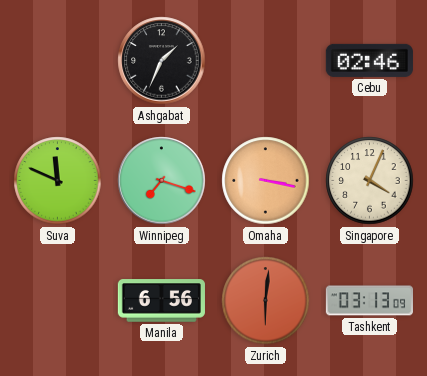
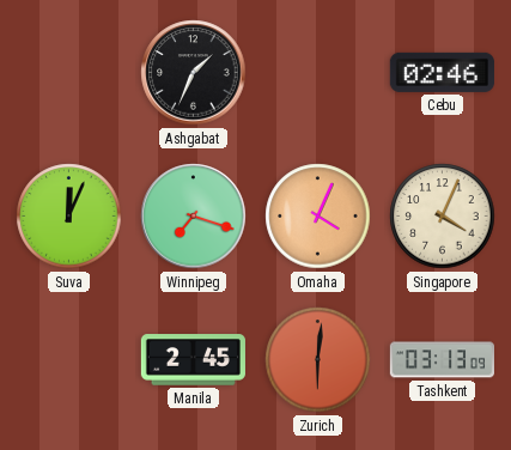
Suva: 11:49 -> 12:04
Omaha: 3:17 -> 4:04
Manila: 6:56 -> 2:45
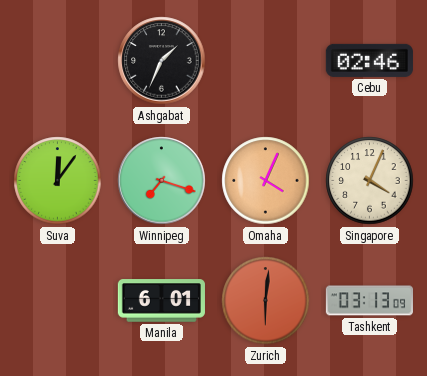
Suva: 12:04 -> 12:06
Manila: 2:45 -> 6:01
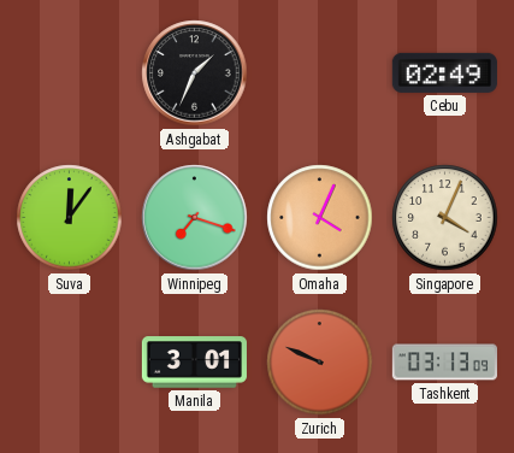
Cebu: 02:46 -> 02:49
Manila: 6:01 -> 3:01
Zurich: 6:01 -> 9:49
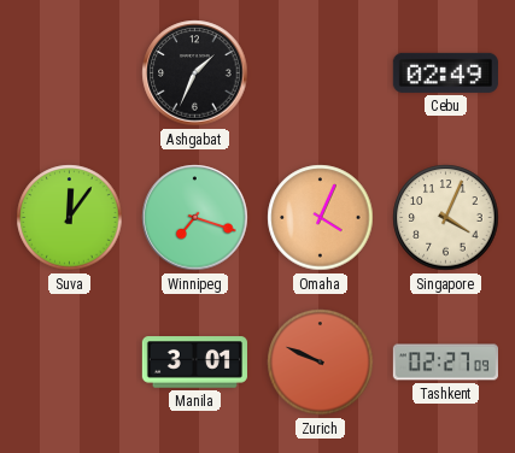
Tashkent: 03:13 -> 02:27
